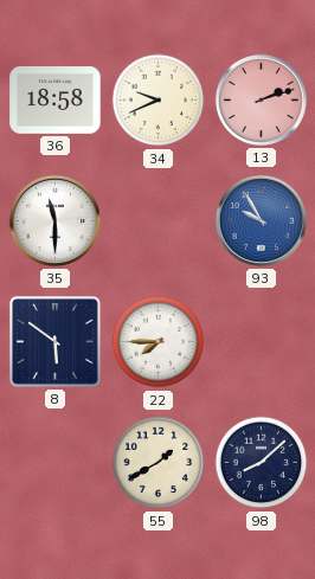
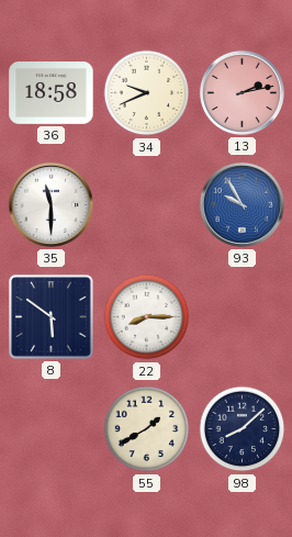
13: 2:12 -> 2:13
22: 7:45 -> 8:15
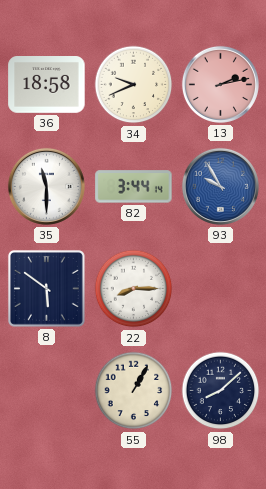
82: none -> 3:44
55: 1:40 -> 1:05
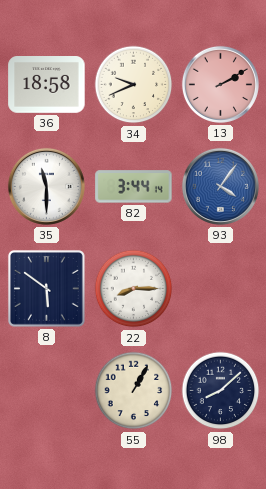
13: 2:13 -> 2:10
93: 9:55 -> 4:06
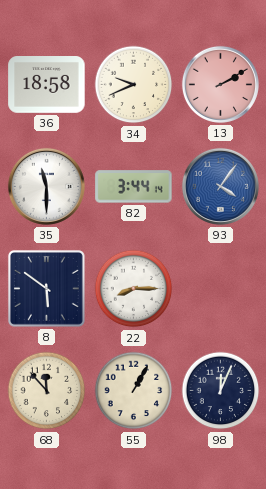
68: none -> 11:53
98: 8:08 -> 12:04
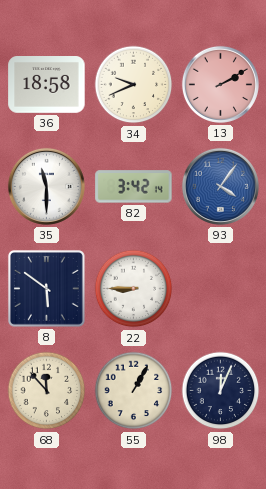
82: 3:44 -> 3:42
22: 8:15 -> 8:45
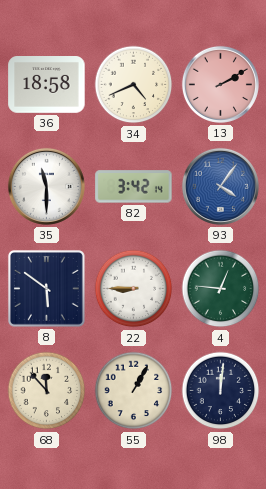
34: 9:41 -> 4:41
4: none -> 12:46
98: 12:04 -> 12:01
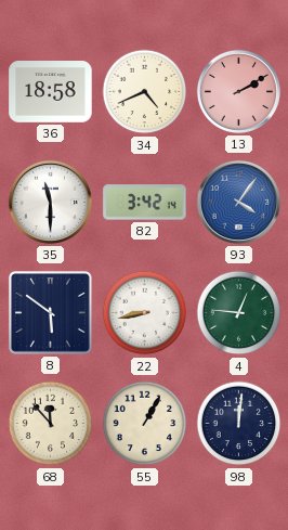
22: 8:45 -> 8:43
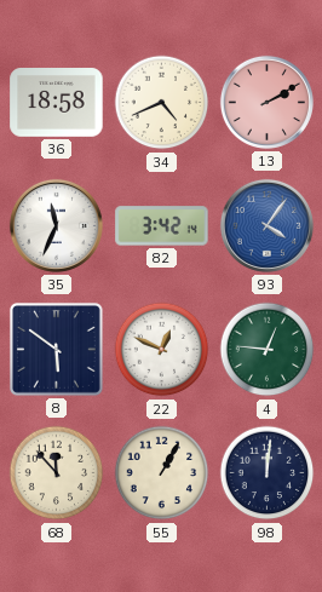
35: 11:30 -> 11:34
22: 8:43 -> 12:49
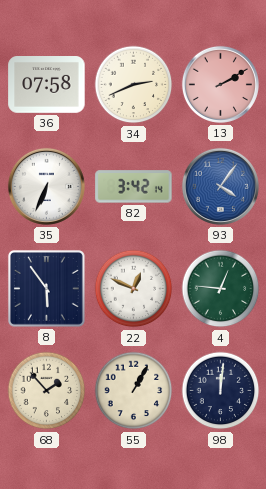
36: 18:58 -> 07:58
34: 4:41 -> 2:41
35: 11:34 -> 6:34
8: 5:51 -> 5:54
68: 11:53 -> 1:53
